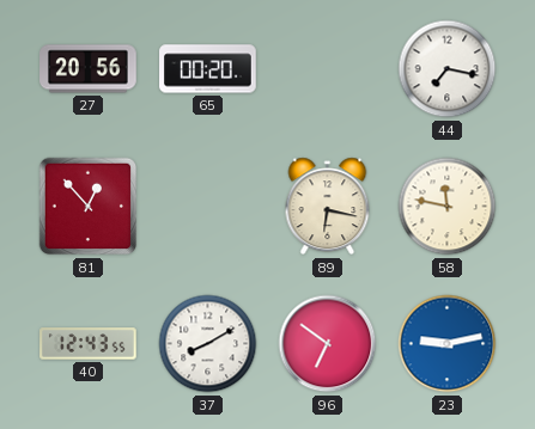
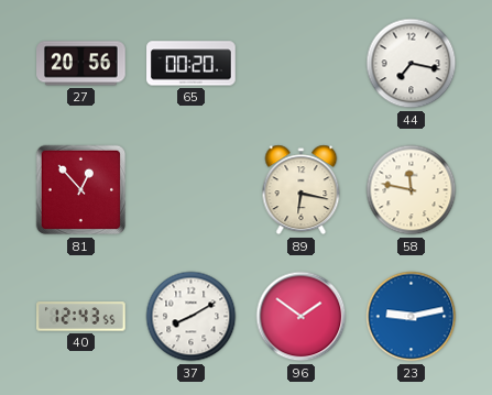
96: 6:51 -> 1:51
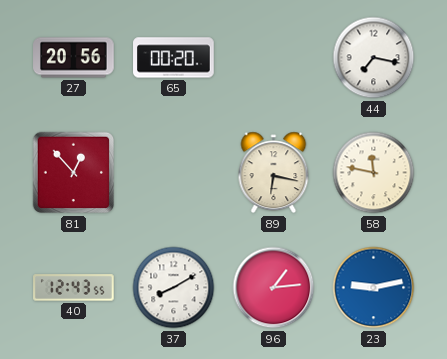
96: 1:51 -> 1:14
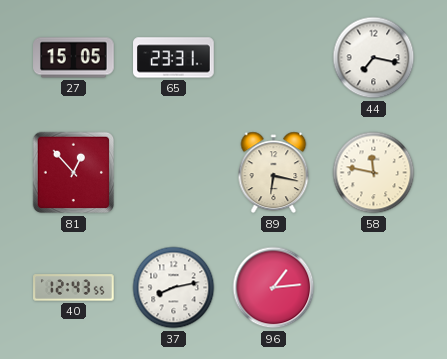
27: 20:56 -> 15:05
65: 00:20 -> 23:31
37: 8:10 -> 8:13
23: 9:13 -> none
